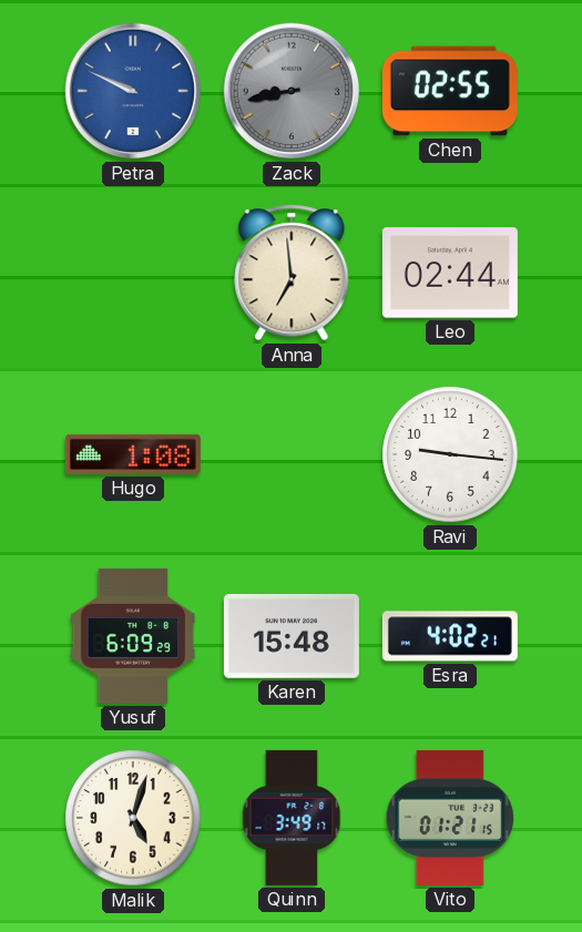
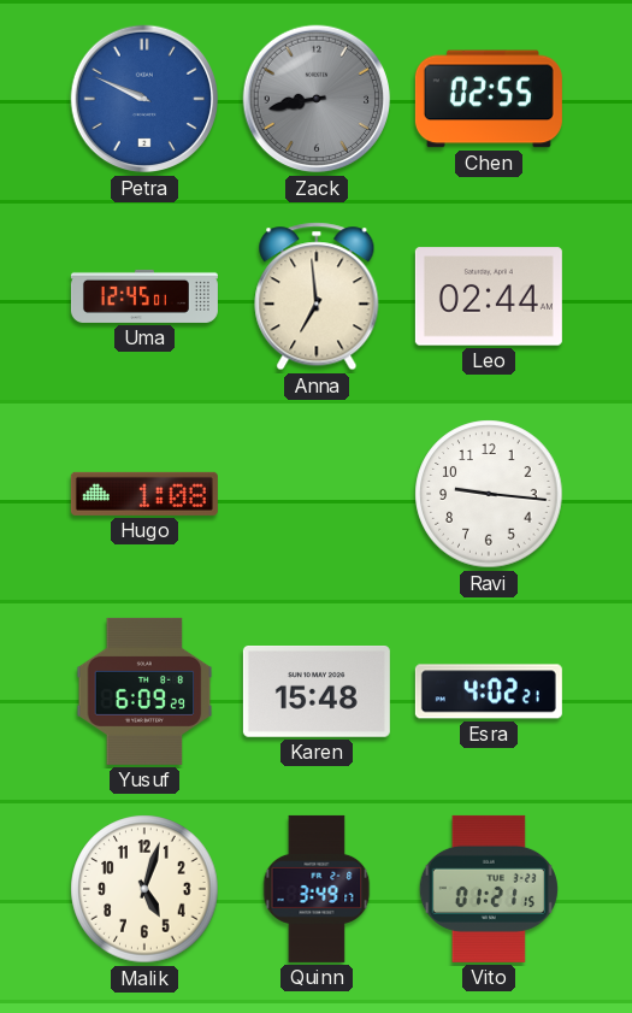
Uma: none -> 12:45
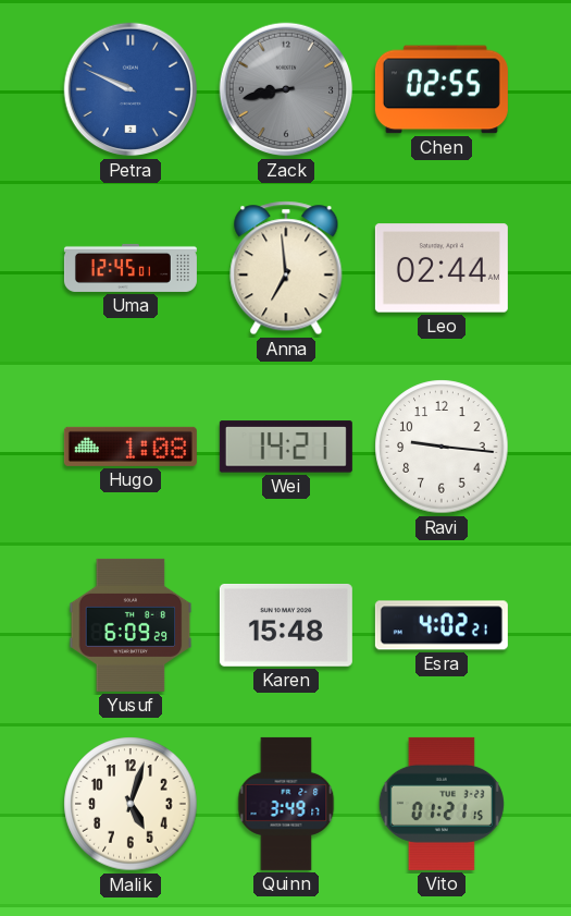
Wei: none -> 14:21
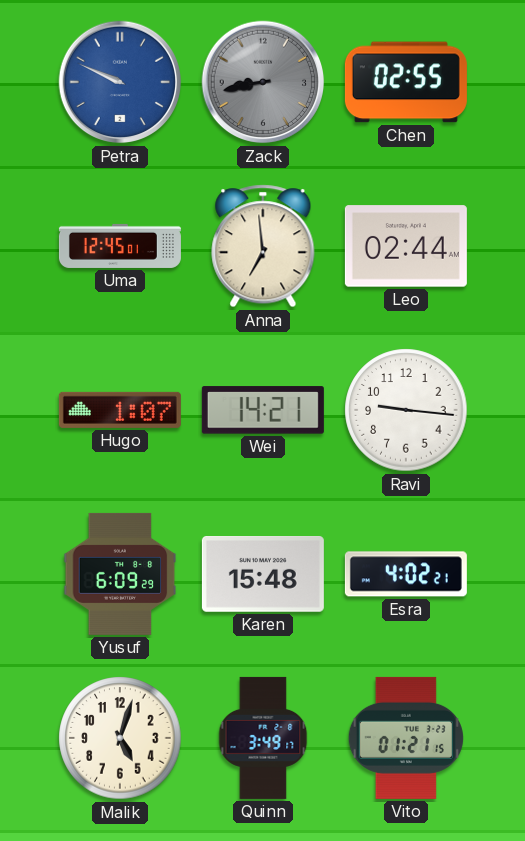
Hugo: 1:08 -> 1:07
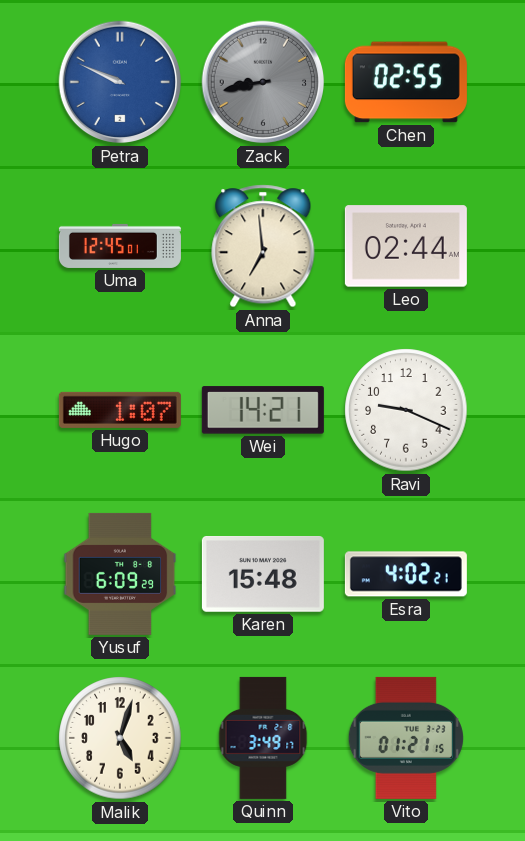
Ravi: 9:16 -> 9:19
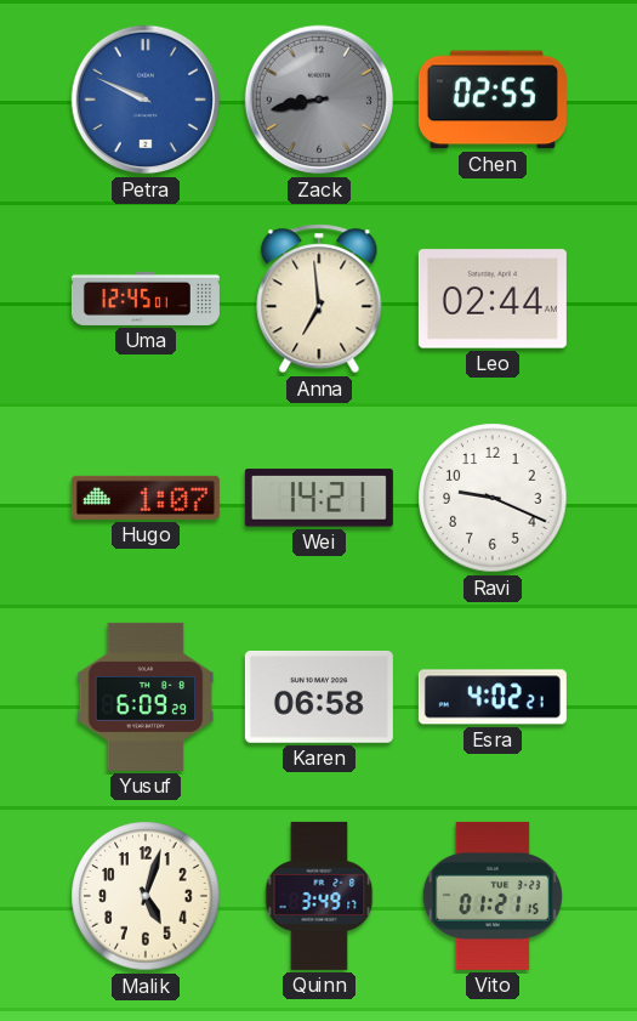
Karen: 15:48 -> 06:58
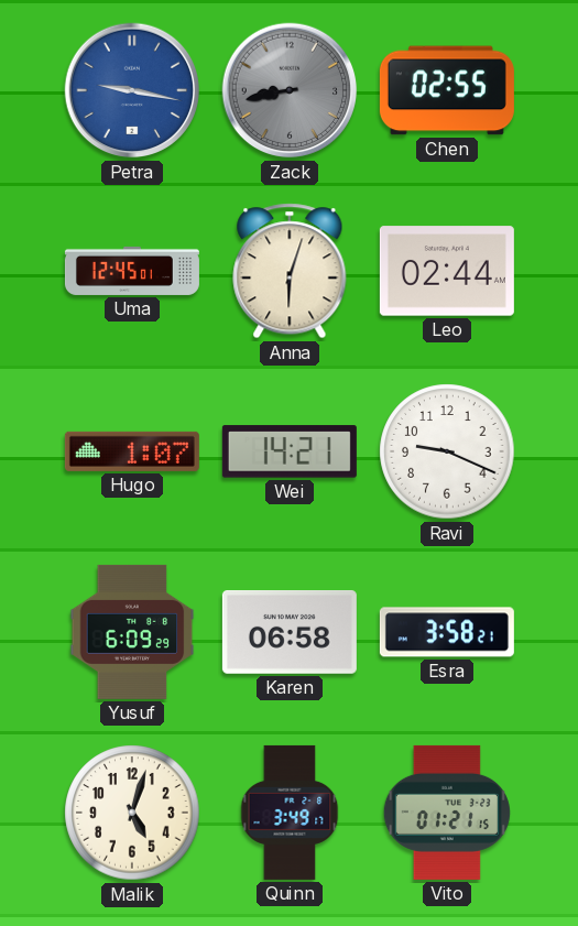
Petra: 9:49 -> 9:17
Anna: 6:59 -> 6:03
Esra: 4:02 -> 3:58
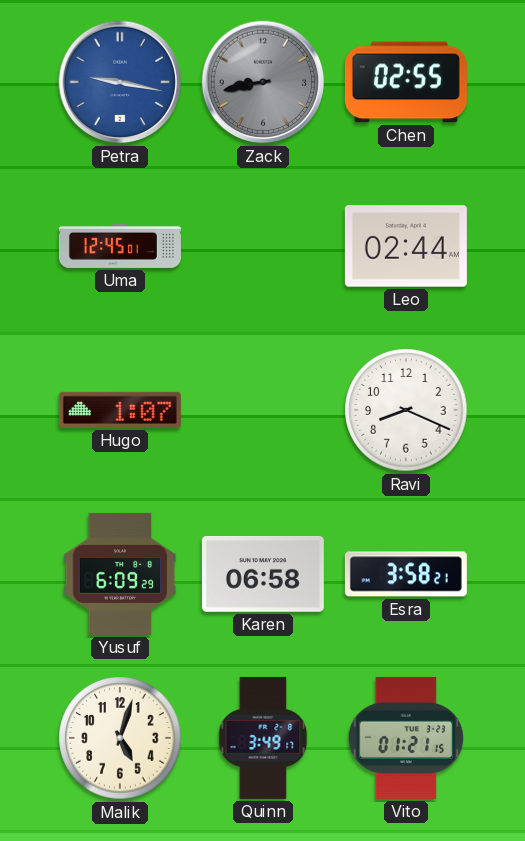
Anna: 6:03 -> none
Wei: 14:21 -> none
Ravi: 9:19 -> 8:19
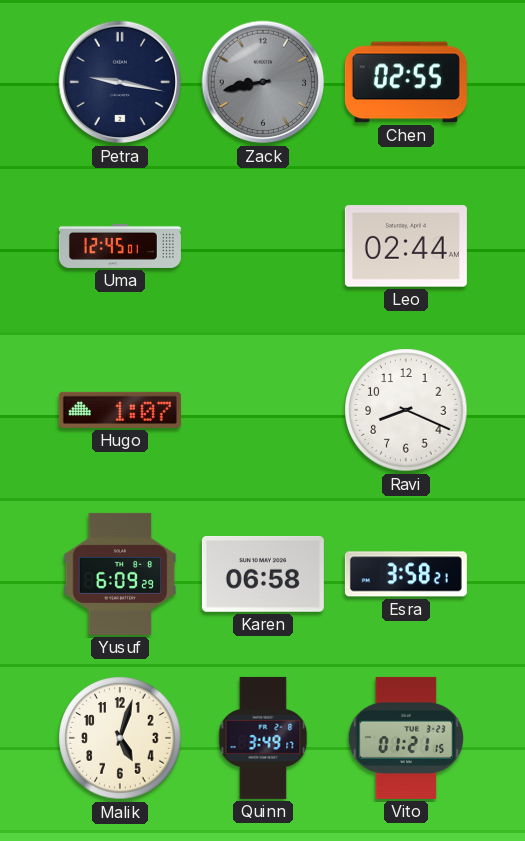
Petra dial: blue -> navy
